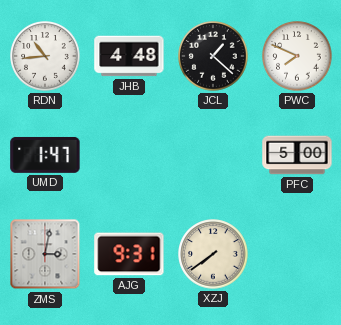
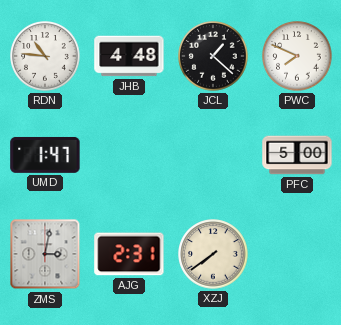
RDN: 10:44 -> 10:46
AJG: 9:31 -> 2:31
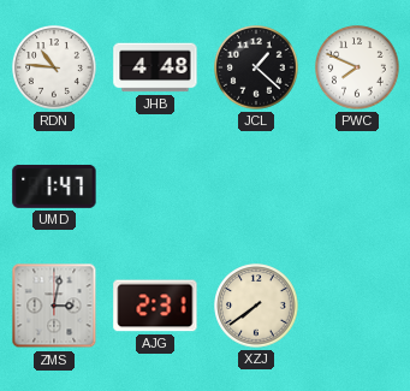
PFC: 5:00 -> none
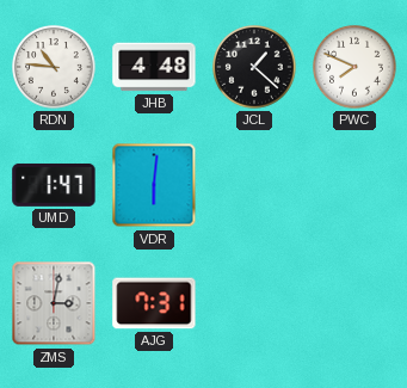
VDR: none -> 6:01
AJG: 2:31 -> 7:31
XZJ: 7:39 -> none
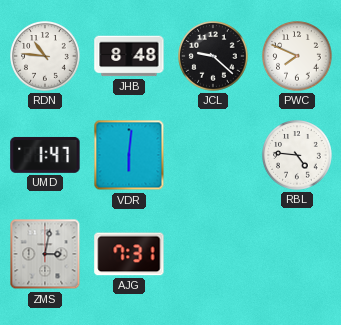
JHB: 4:48 -> 8:48
JCL: 1:22 -> 9:22
RBL: none -> 4:46
